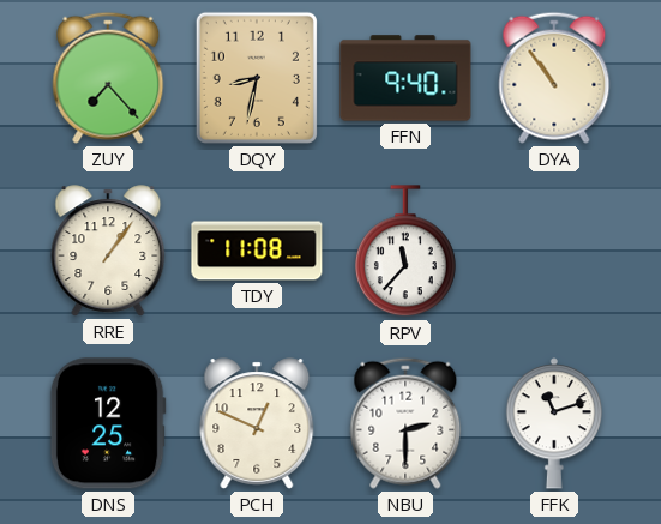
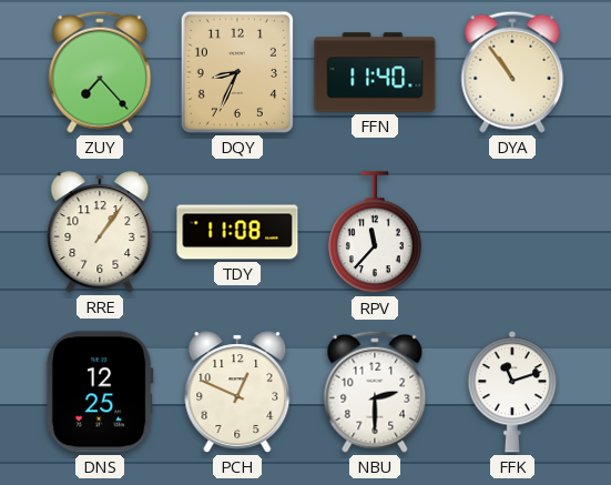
DQY: 8:32 -> 8:34
FFN: 9:40 -> 11:40
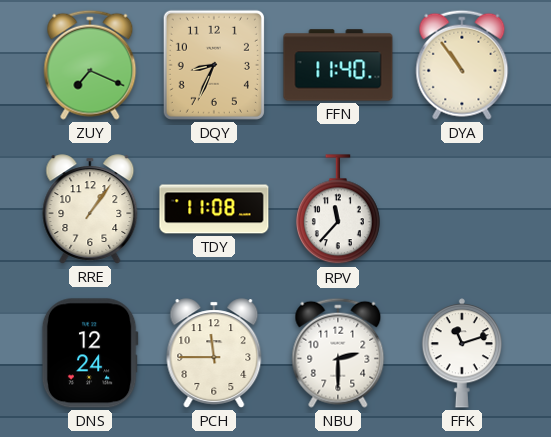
ZUY: 7:23 -> 7:19
DNS: 12:25 -> 12:24
PCH: 12:49 -> 11:45
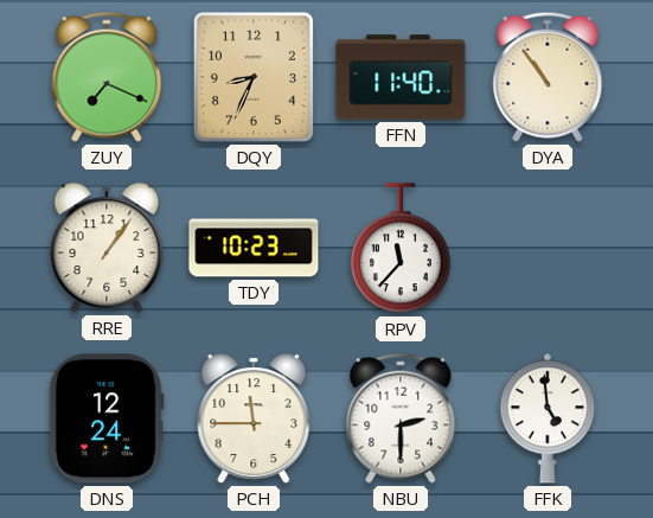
TDY: 11:08 -> 10:23
FFK: 11:12 -> 4:59
